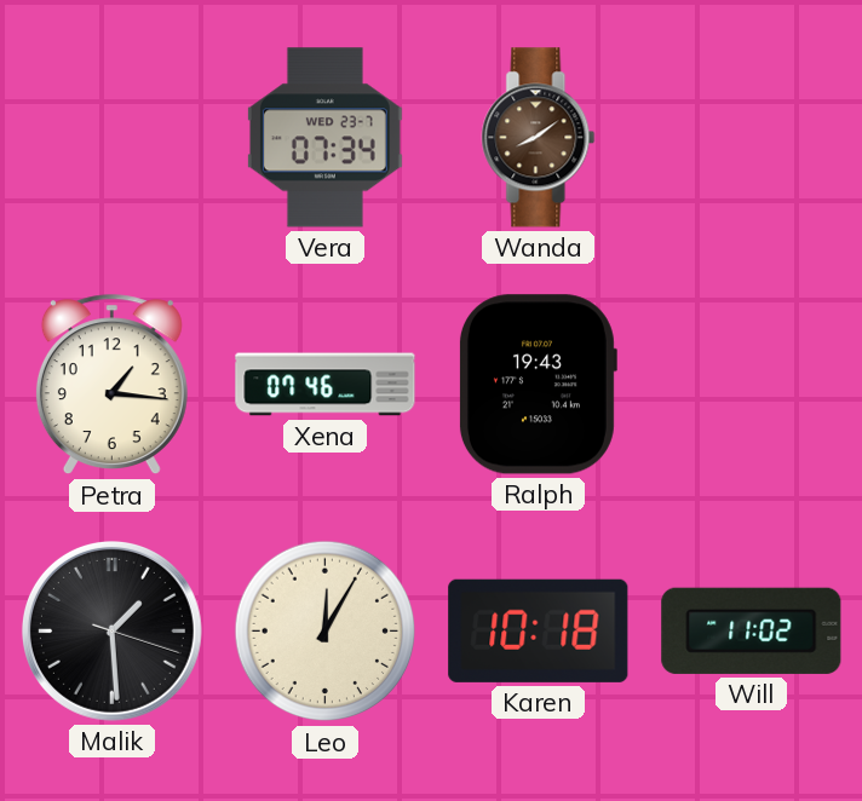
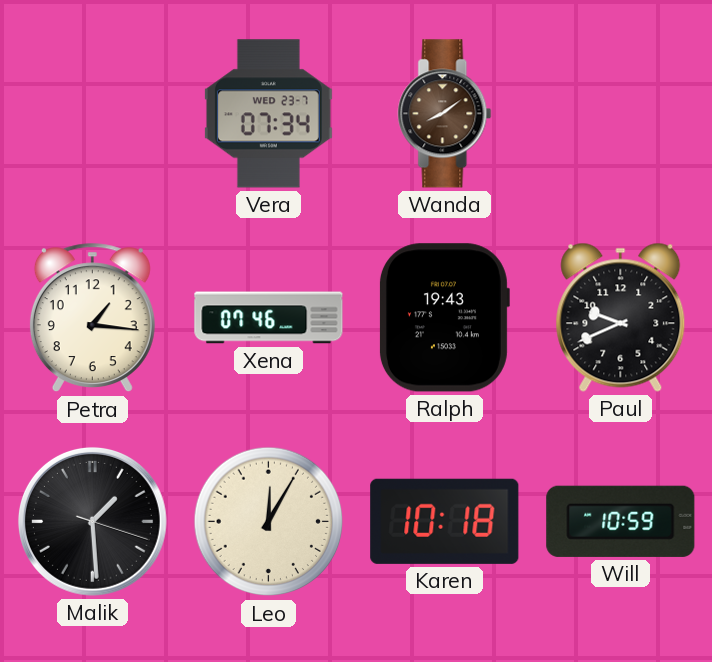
Paul: none -> 9:41
Will: 11:02 -> 10:59
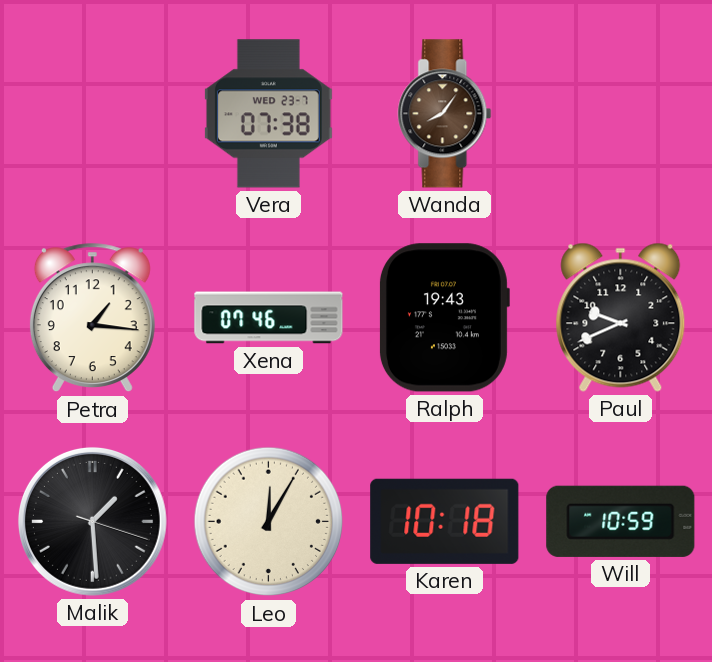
Vera: 07:34 -> 07:38
Wanda: 8:09 -> 8:06
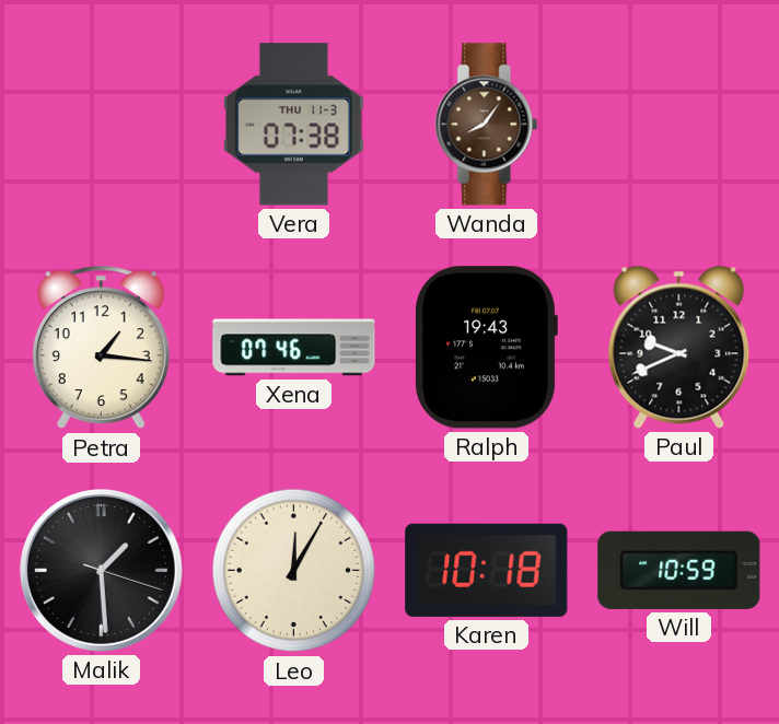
Vera date: WED 23-7 -> THU 11-3
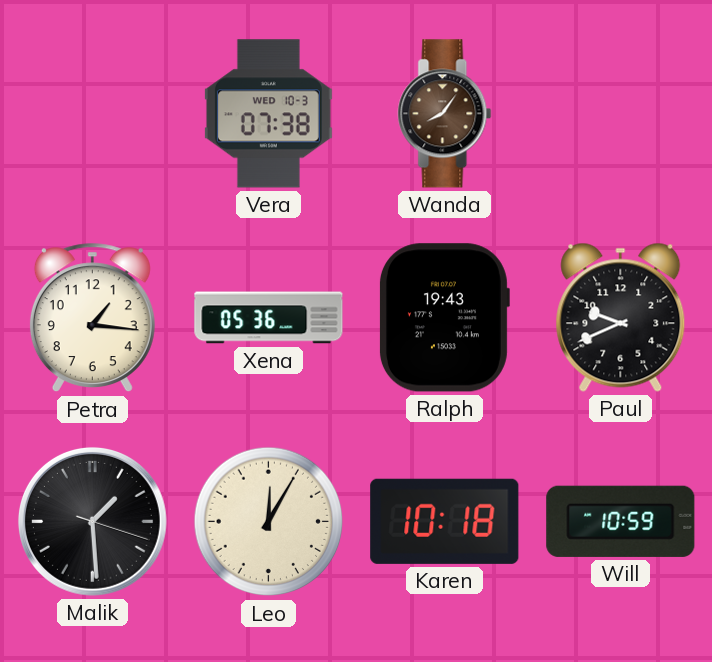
Vera date: THU 11-3 -> WED 10-3
Xena: 07:46 -> 05:36
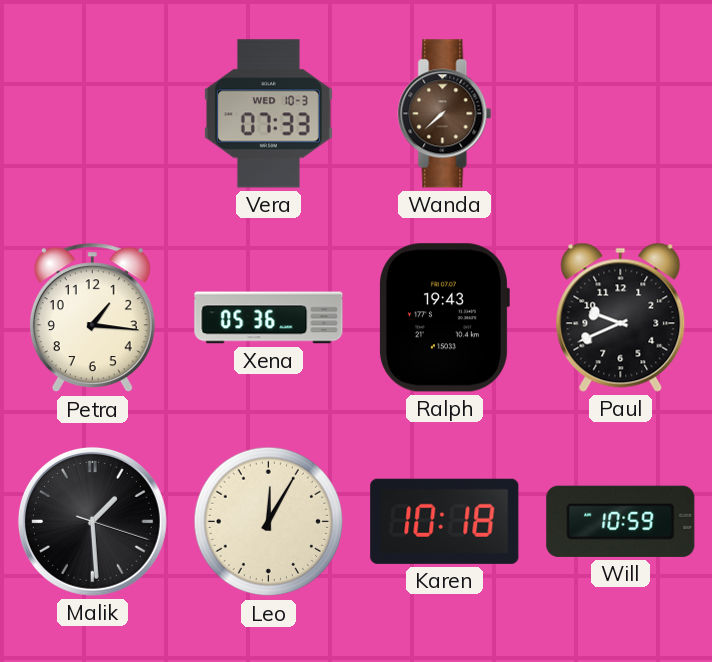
Vera: 07:38 -> 07:33
Wanda: 8:06 -> 7:38
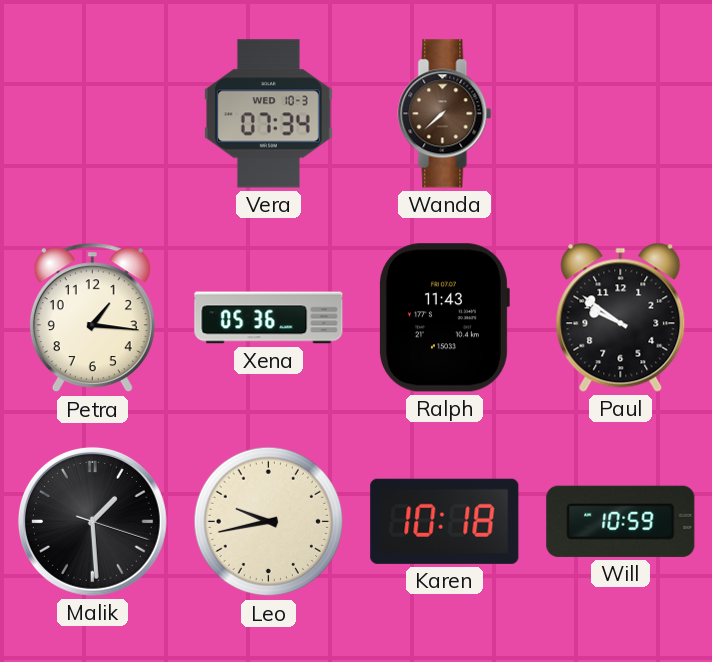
Vera: 07:33 -> 07:34
Ralph: 19:43 -> 11:43
Paul: 9:41 -> 9:51
Leo: 12:05 -> 9:43
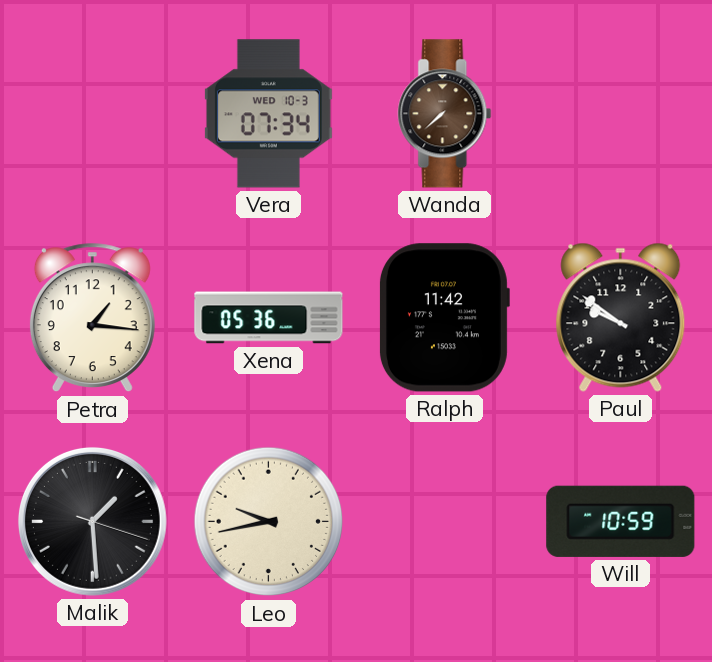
Ralph: 11:43 -> 11:42
Karen: 10:18 -> none
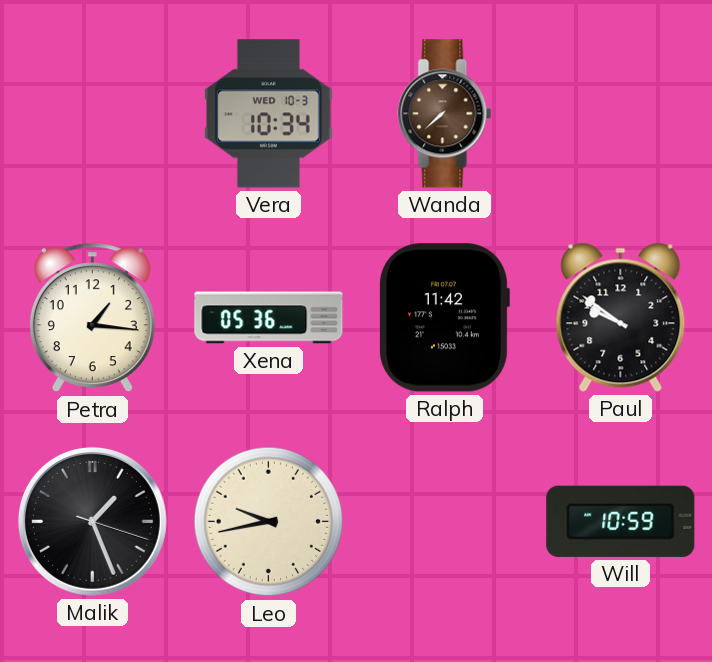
Vera: 07:34 -> 10:34
Malik: 1:29 -> 1:26
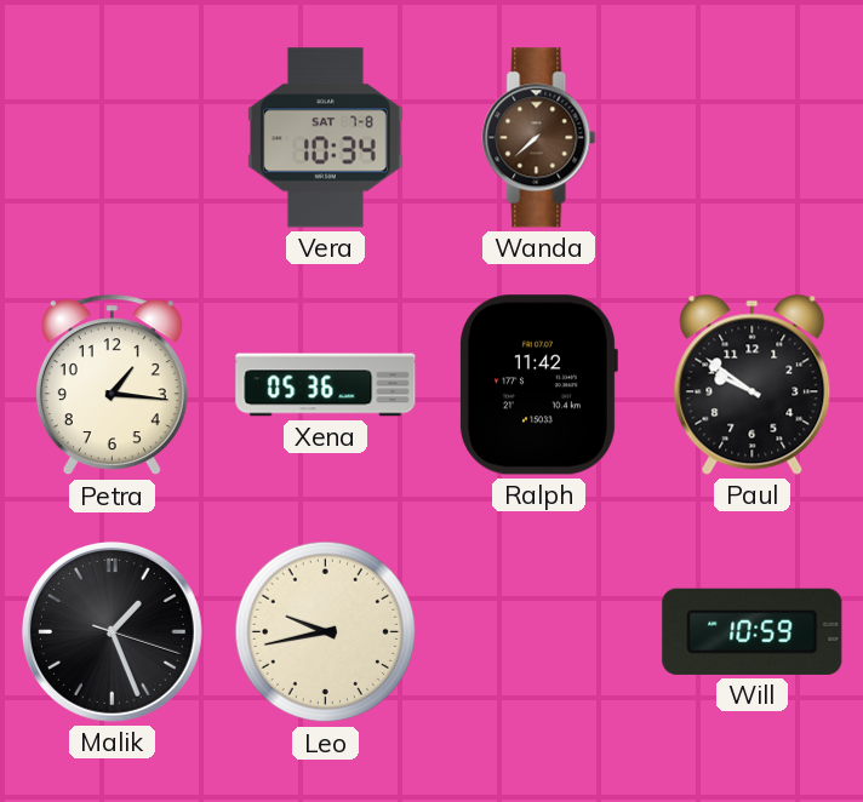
Vera date: WED 10-3 -> SAT 7-8
